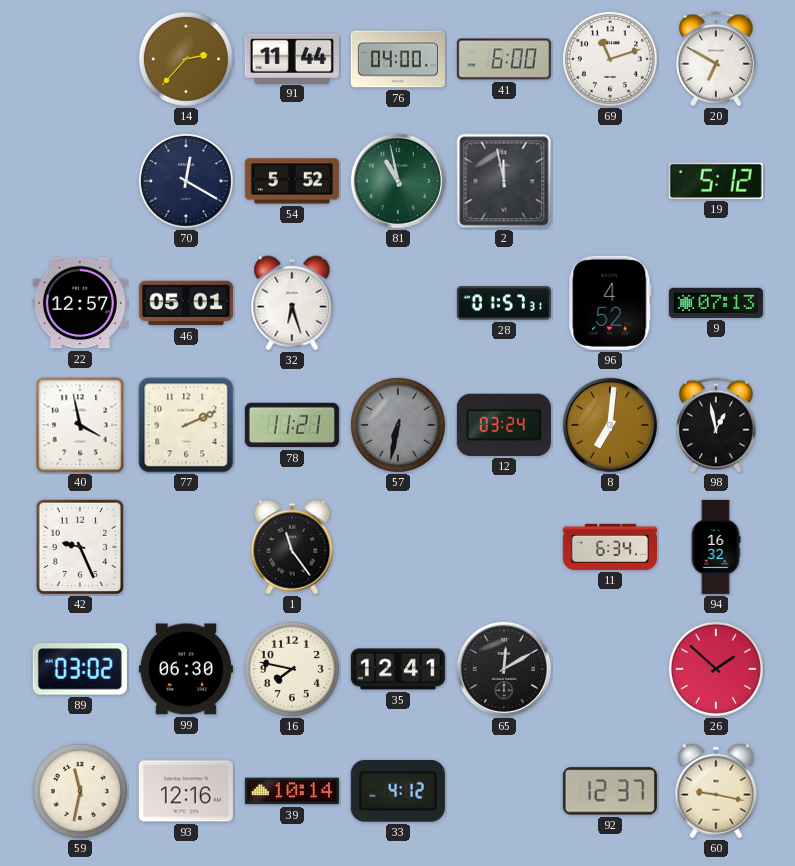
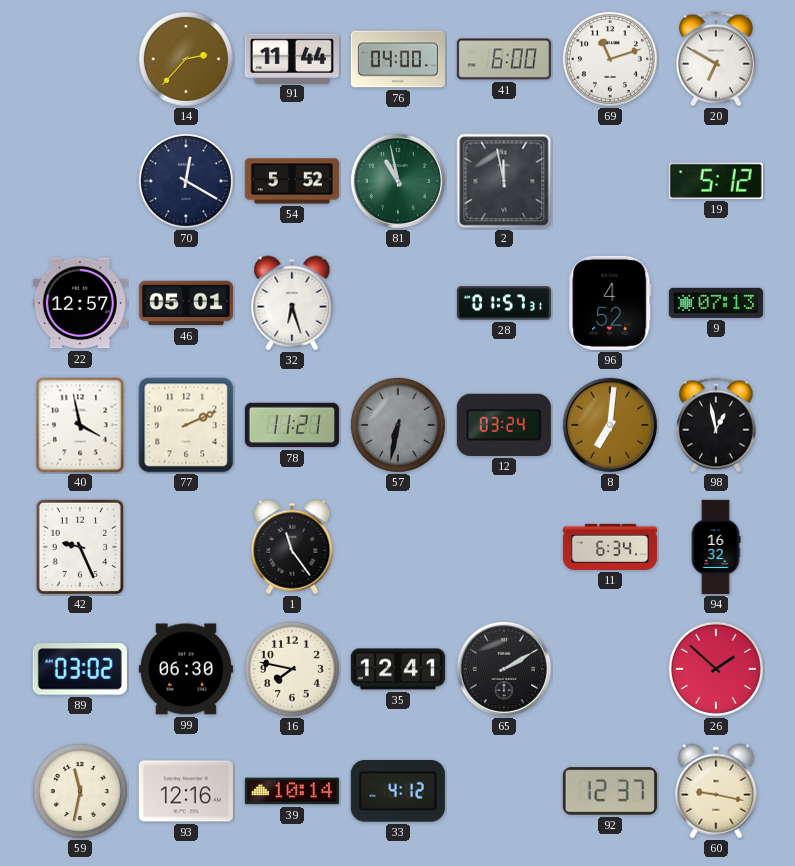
65: 12:10 -> 2:10
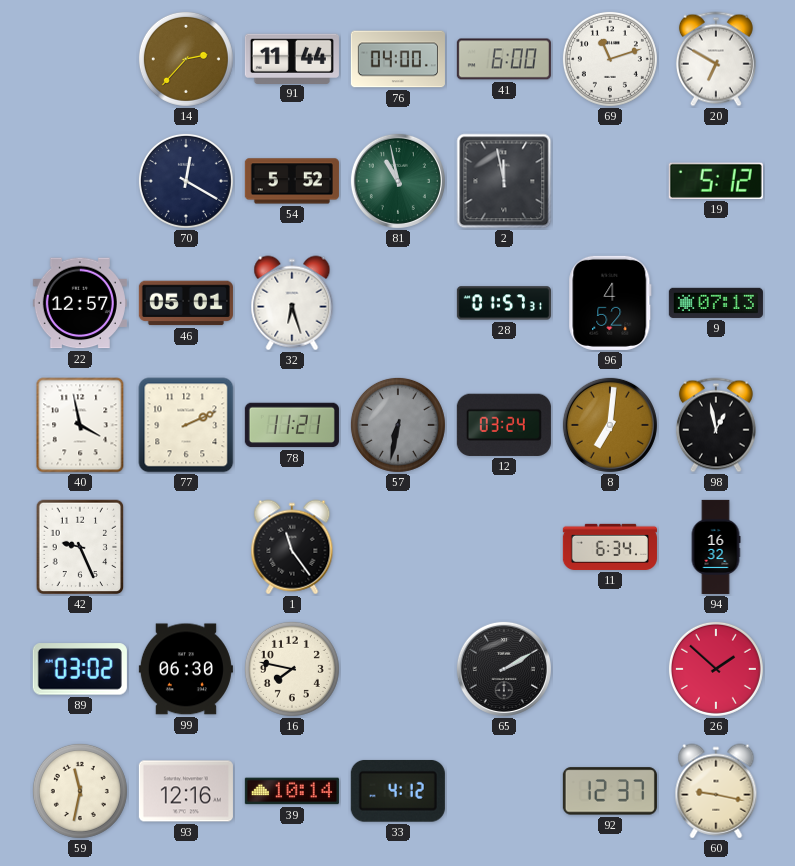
35: 12:41 -> none
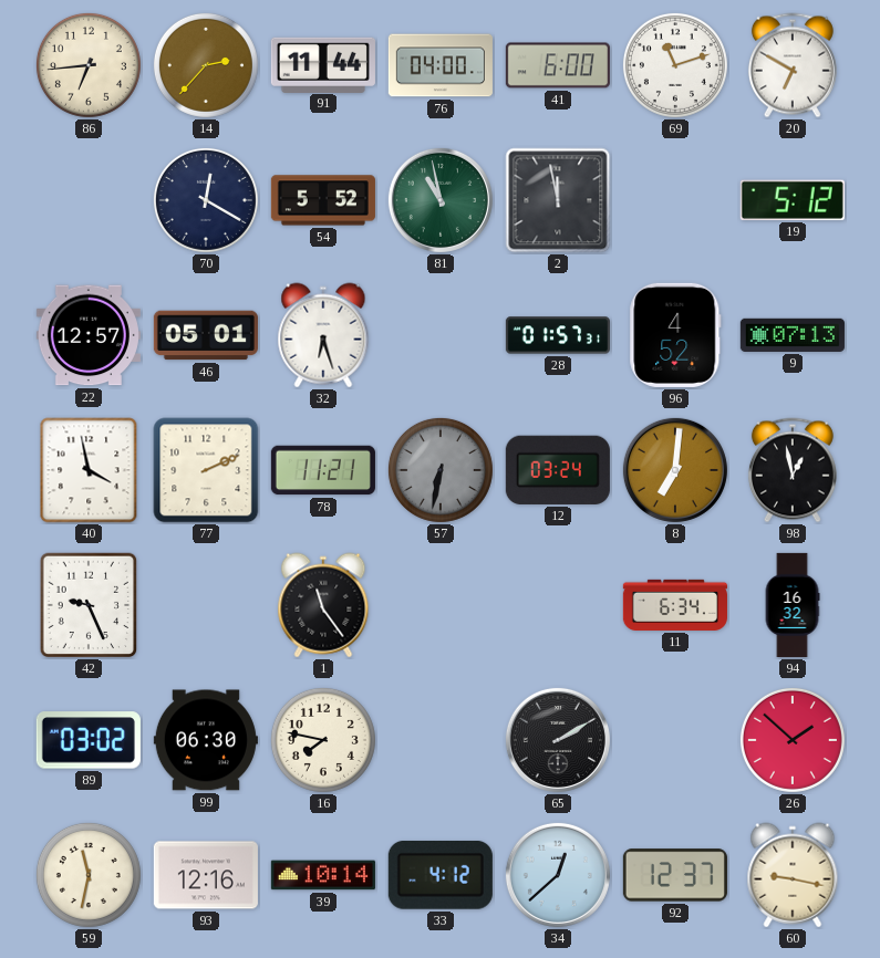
86: none -> 6:44
34: none -> 12:38
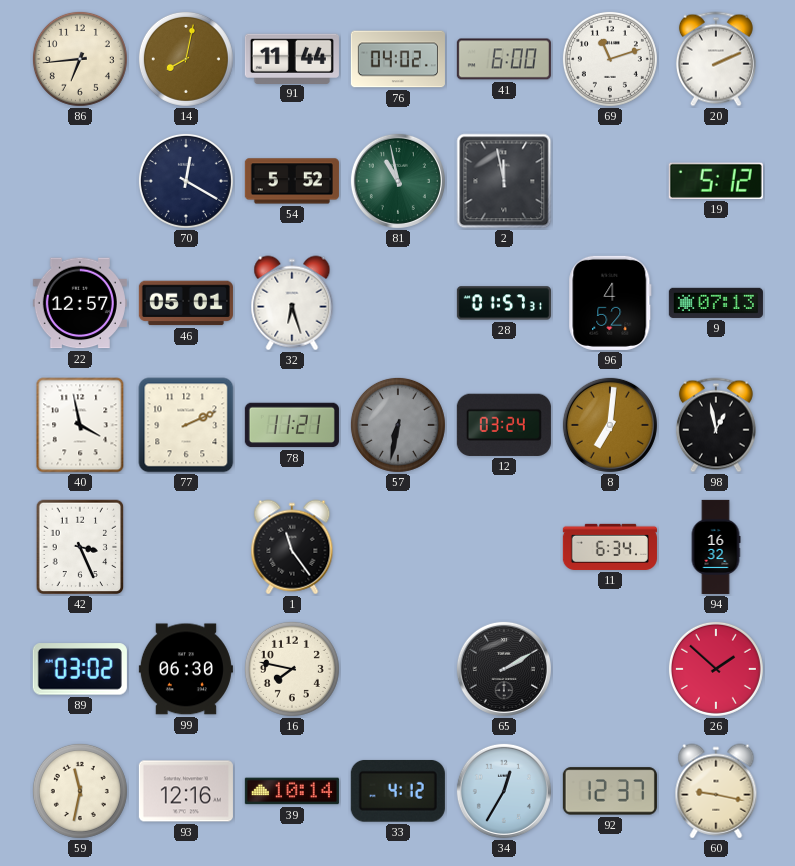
14: 2:37 -> 8:02
76: 04:00 -> 04:02
20: 6:50 -> 2:11
42: 9:26 -> 3:26
34: 12:38 -> 12:35
